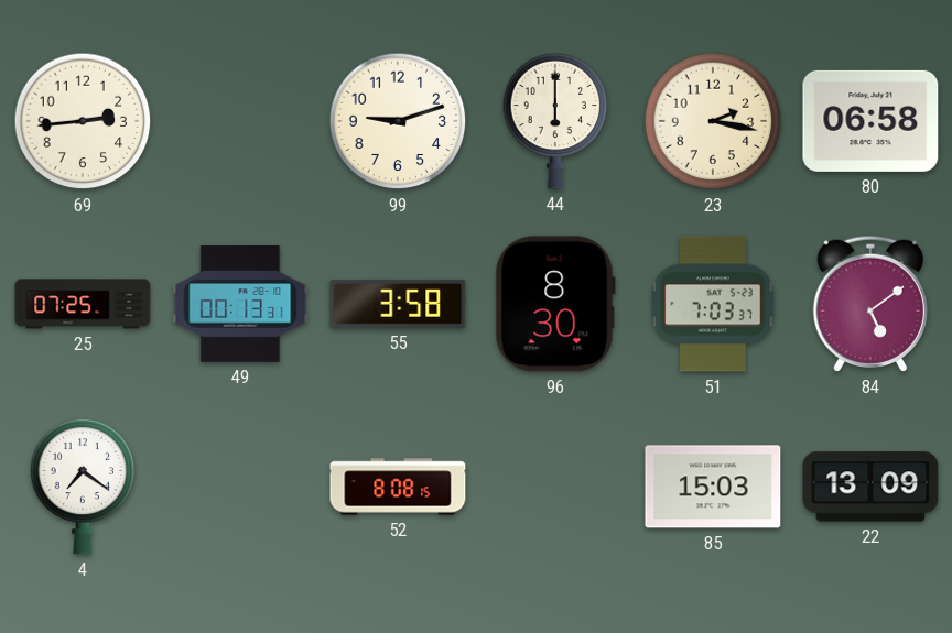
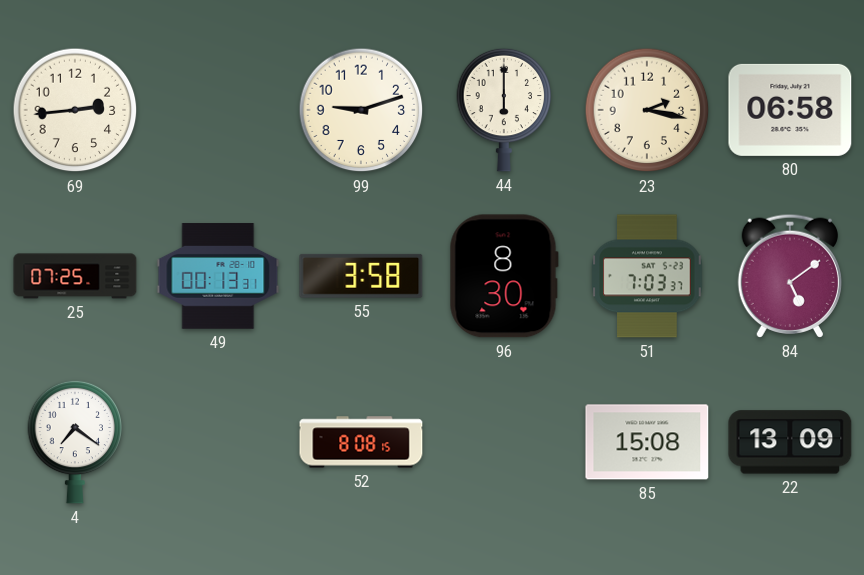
85: 15:03 -> 15:08
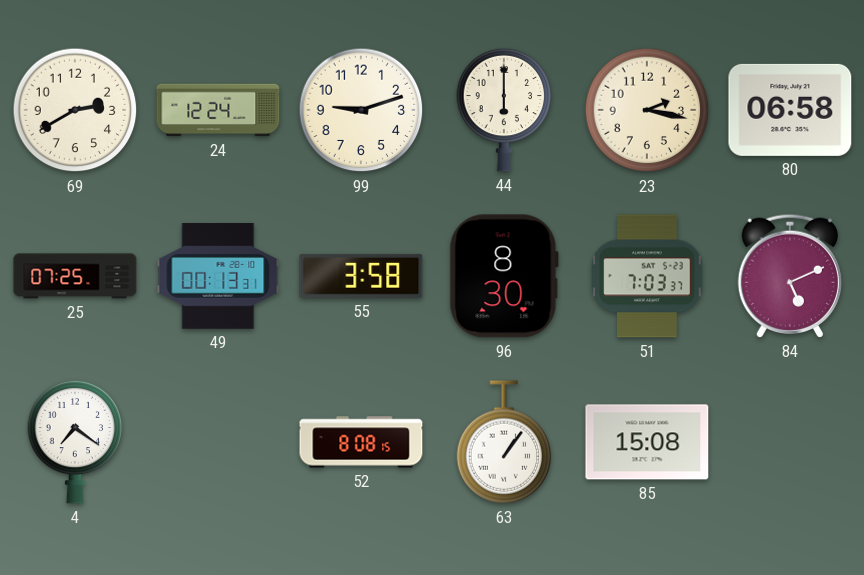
69: 2:44 -> 2:40
24: none -> 12:24
84: 5:09 -> 5:11
63: none -> 1:06
22: 13:09 -> none
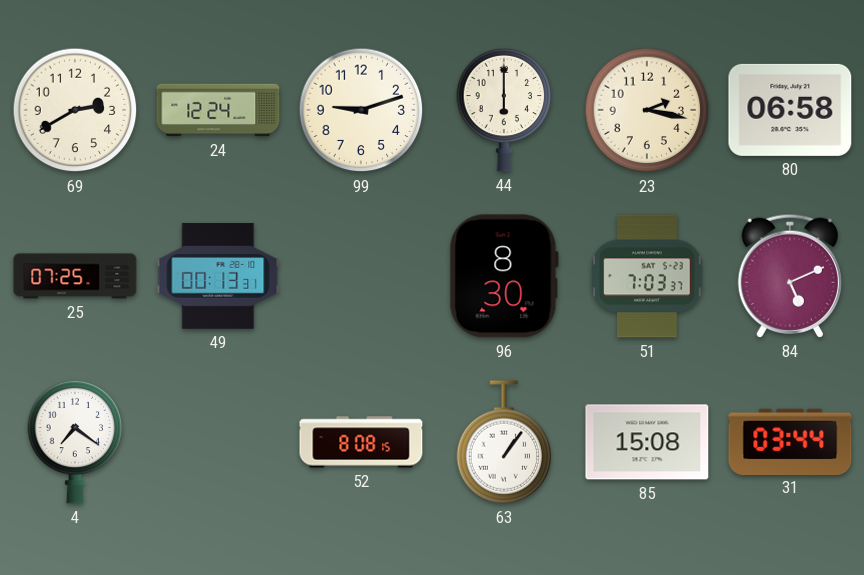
55: 3:58 -> none
31: none -> 03:44
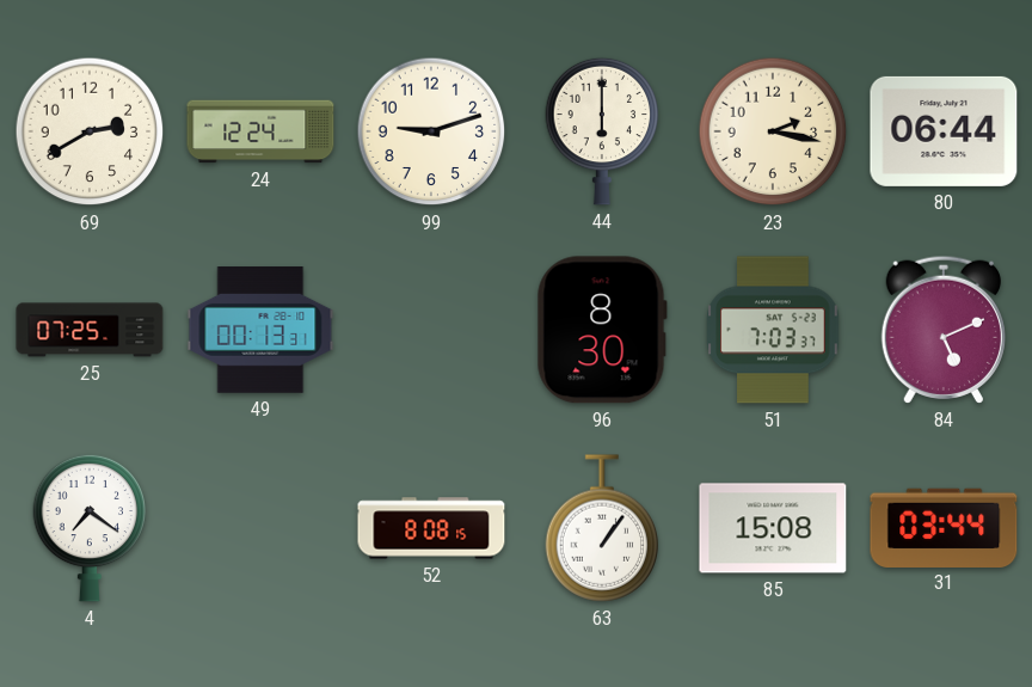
80: 06:58 -> 06:44
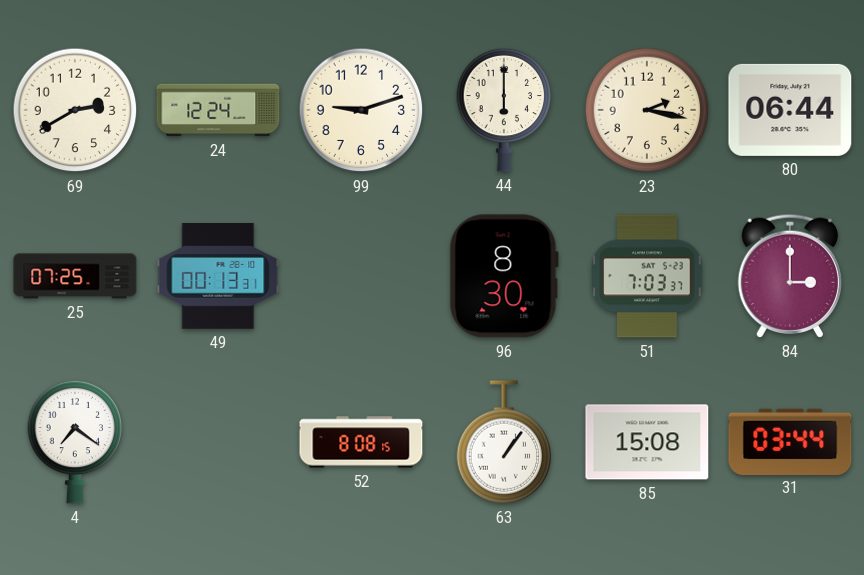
84: 5:11 -> 3:00
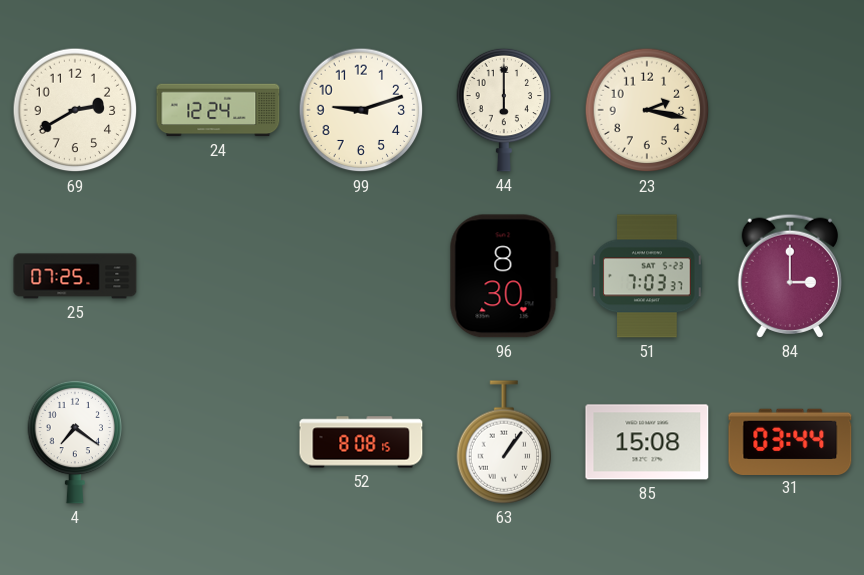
80: 06:44 -> none
49: 00:13 -> none
